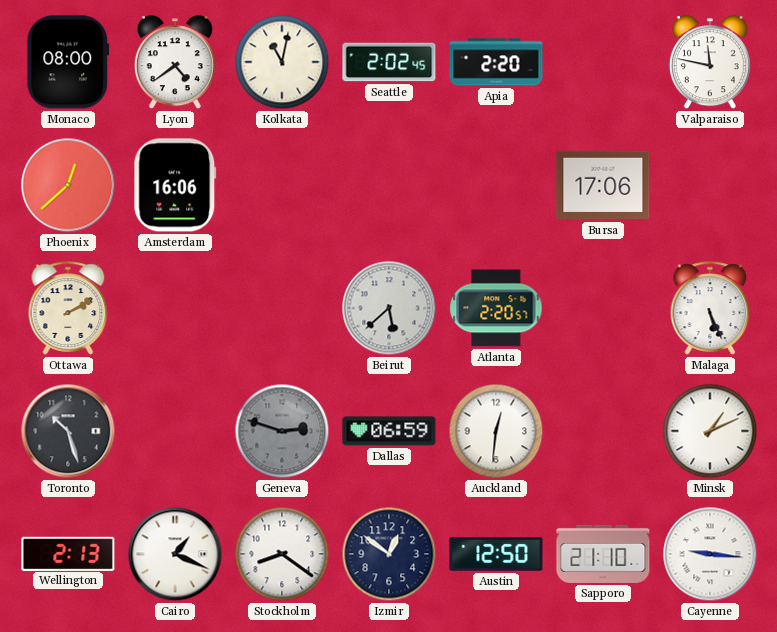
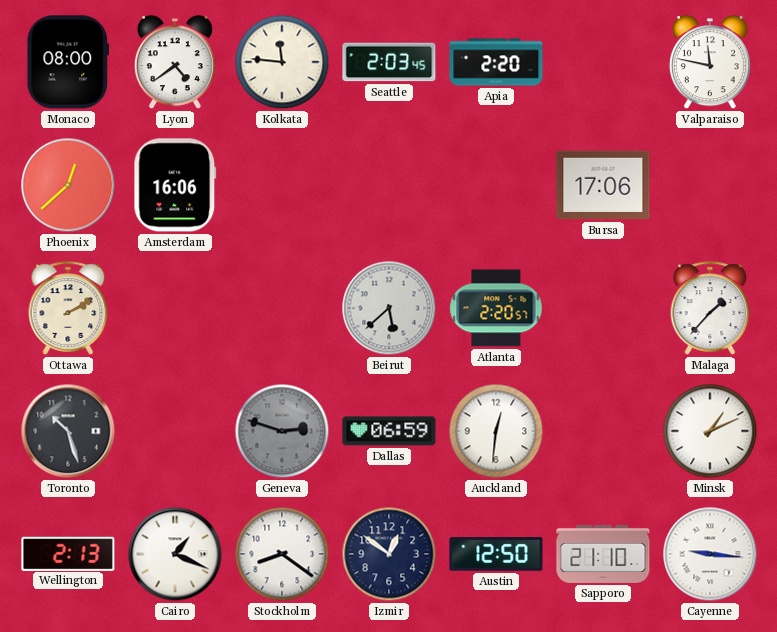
Kolkata: 11:02 -> 11:46
Seattle: 2:02 -> 2:03
Malaga: 5:26 -> 1:37
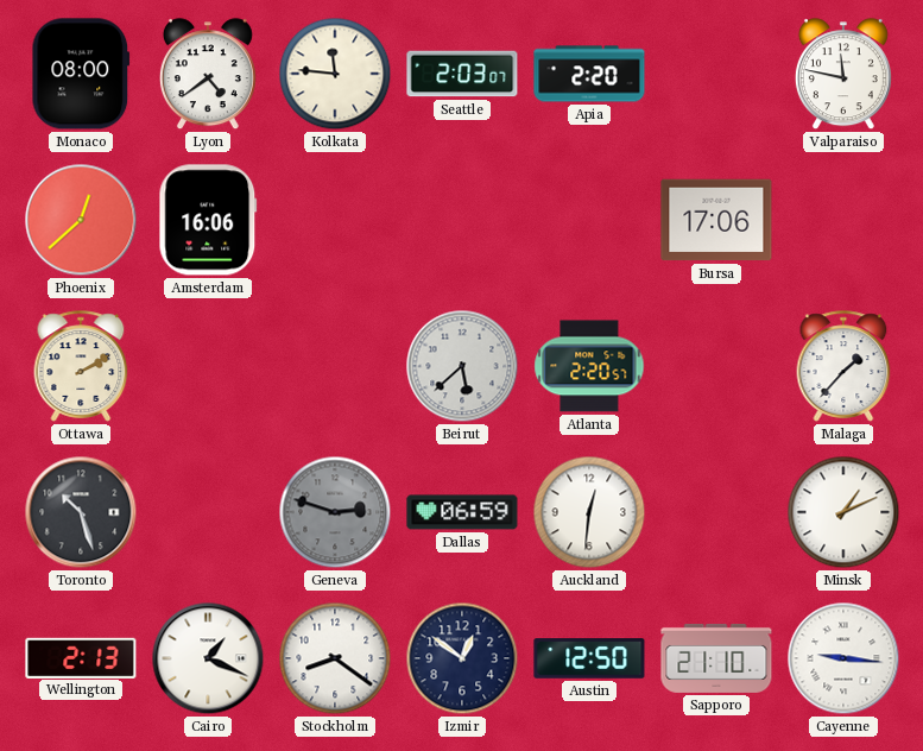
Seattle: 2:03:45 -> 2:03:07
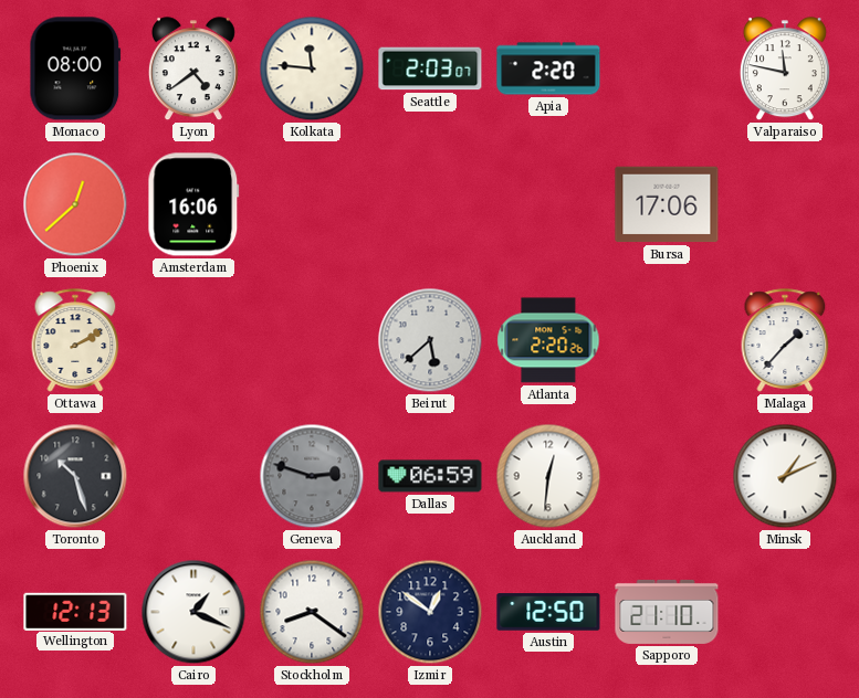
Atlanta: 2:20:57 -> 2:20:26
Wellington: 2:13 -> 12:13
Cayenne: 9:16 -> none
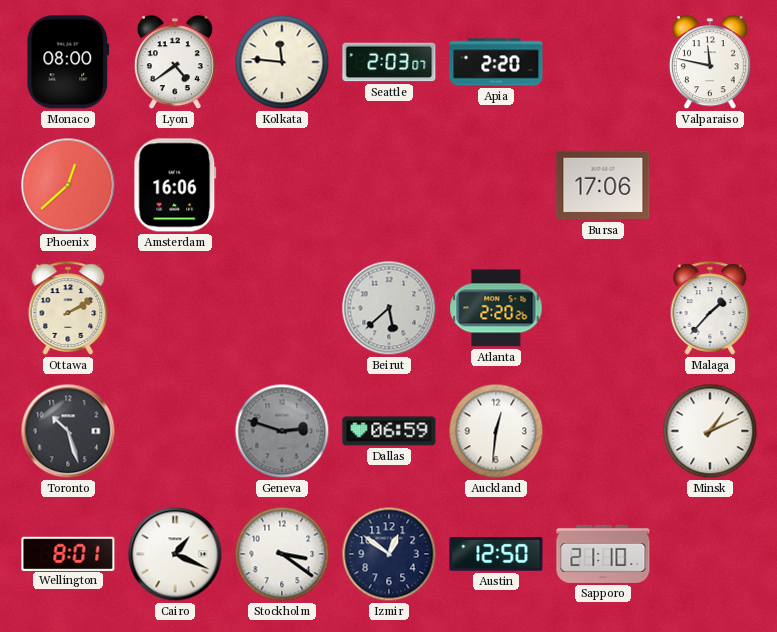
Wellington: 12:13 -> 8:01
Stockholm: 8:21 -> 3:21
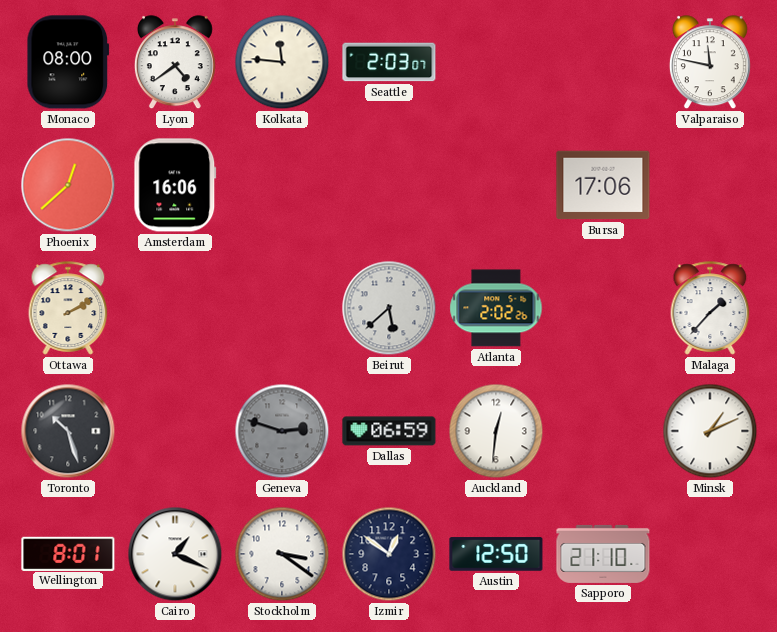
Apia: 2:20 -> none
Atlanta: 2:20 -> 2:02
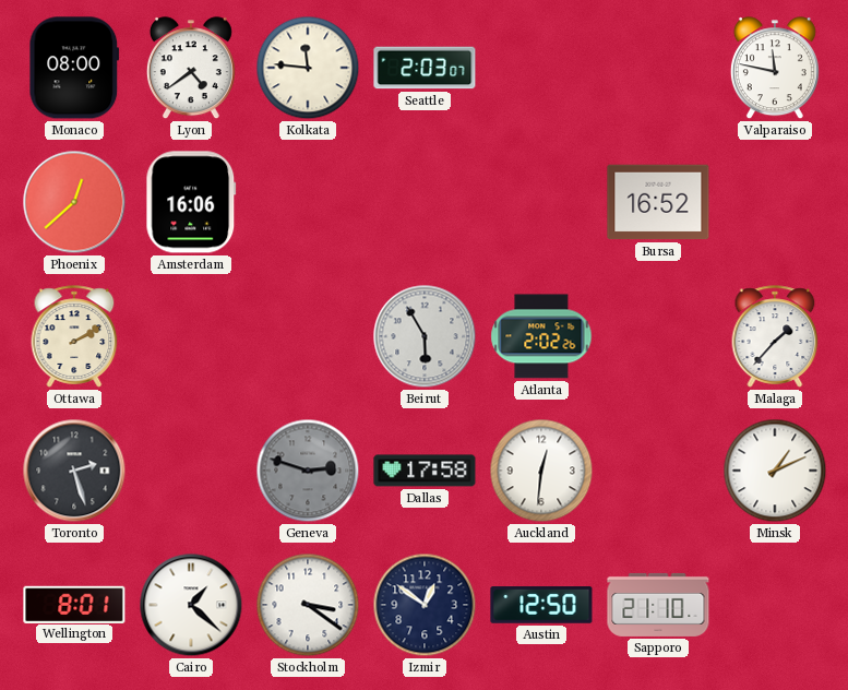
Bursa: 17:06 -> 16:52
Beirut: 5:38 -> 5:55
Toronto: 10:27 -> 2:27
Dallas: 06:59 -> 17:58
Cairo: 1:19 -> 1:22
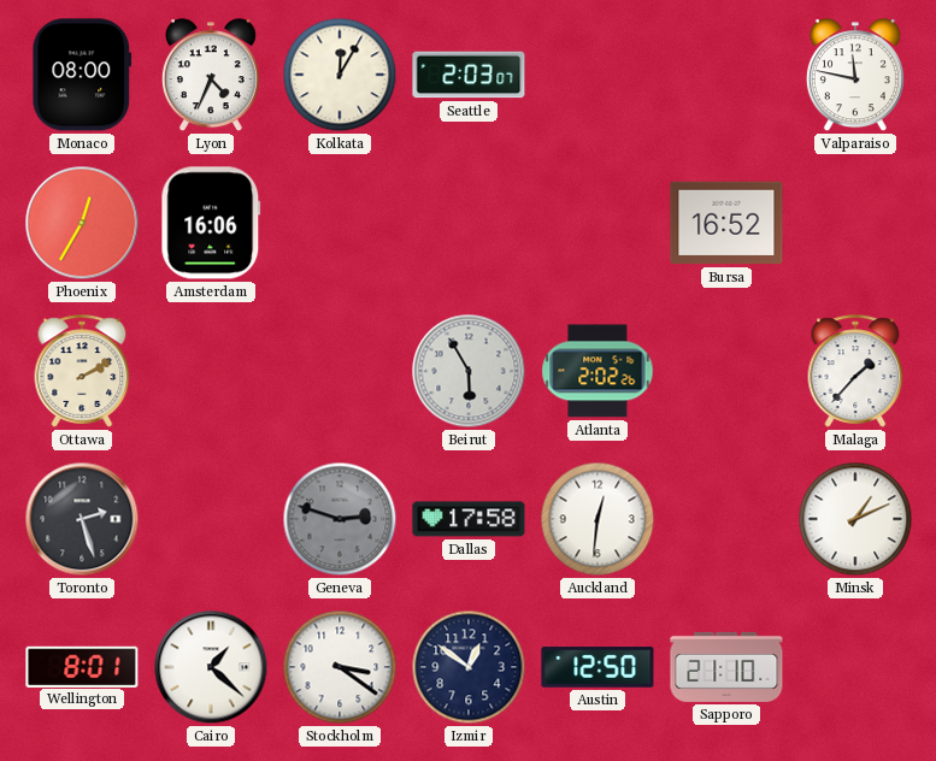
Lyon: 4:39 -> 4:34
Kolkata: 11:46 -> 12:05
Phoenix: 12:38 -> 12:35
